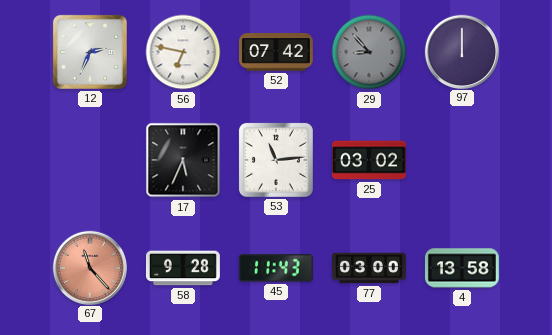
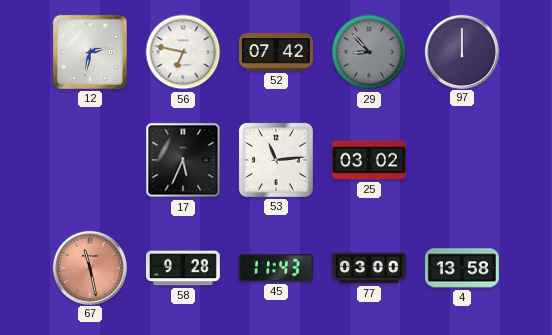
12: 2:34 -> 2:32
67: 11:23 -> 11:28
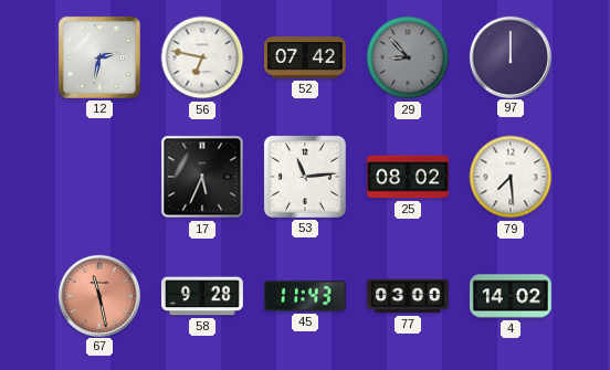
25: 03:02 -> 08:02
79: none -> 7:29
4: 13:58 -> 14:02
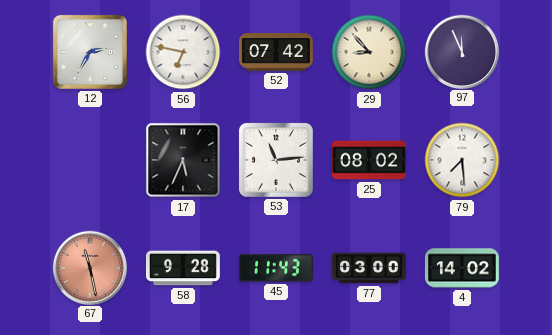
12: 2:32 -> 2:35
29 dial: grey -> cream
97: 12:00 -> 11:56
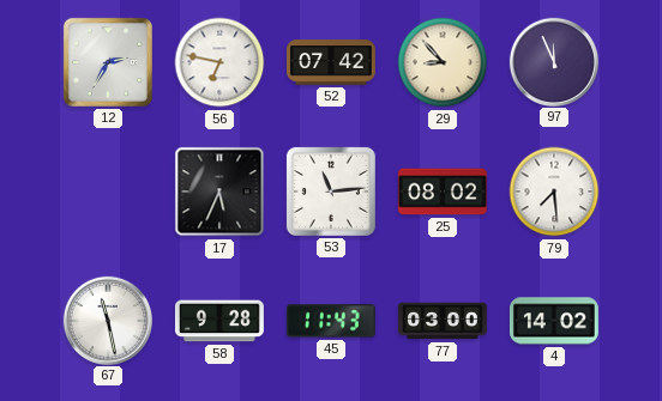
67 dial: salmon -> white
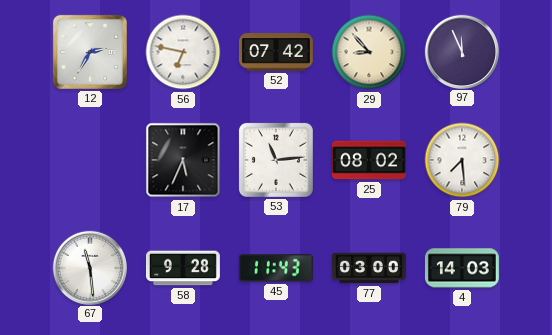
67: 11:28 -> 11:29
4: 14:02 -> 14:03
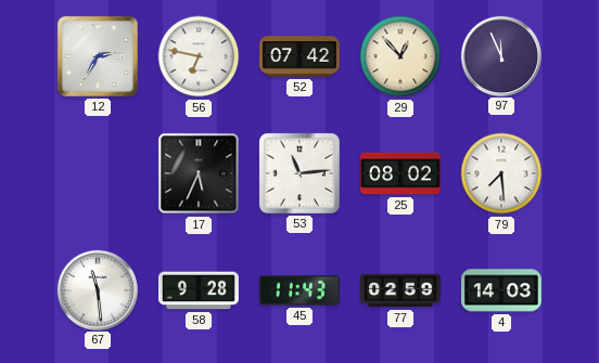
29: 8:53 -> 12:53
77: 03:00 -> 02:59
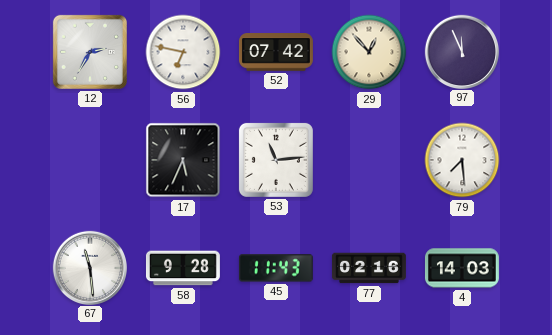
25: 08:02 -> none
77: 02:59 -> 02:16
